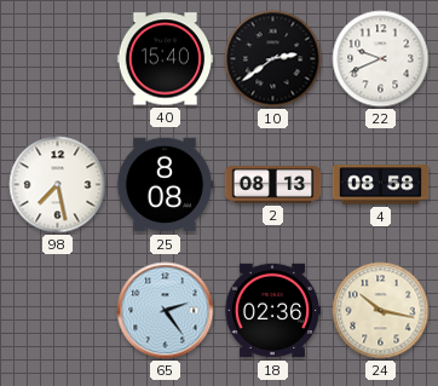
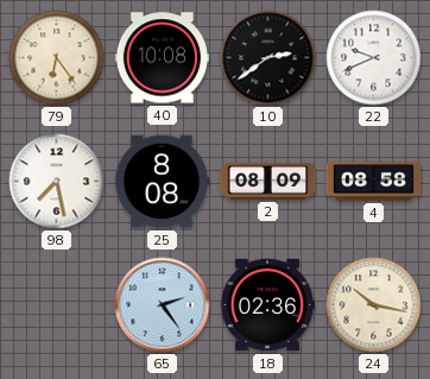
79: none -> 6:24
40: 15:40 -> 10:08
2: 08:13 -> 08:09
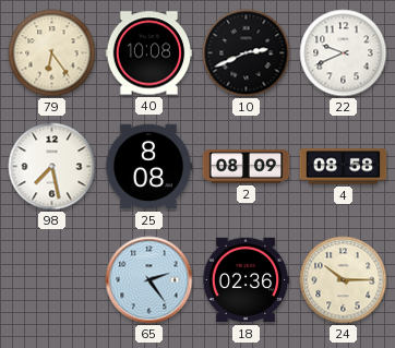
10: 2:39 -> 2:41
24: 10:17 -> 10:15
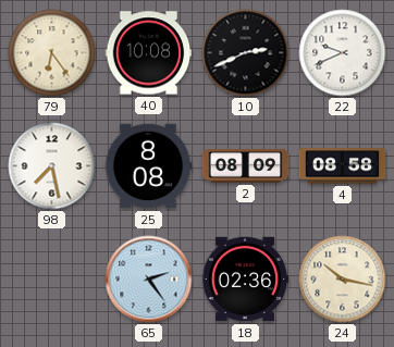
24: 10:15 -> 10:17
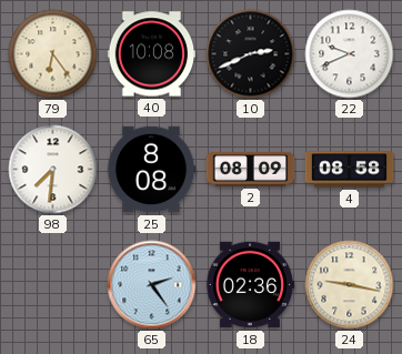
98: 7:28 -> 7:31
24: 10:17 -> 9:17
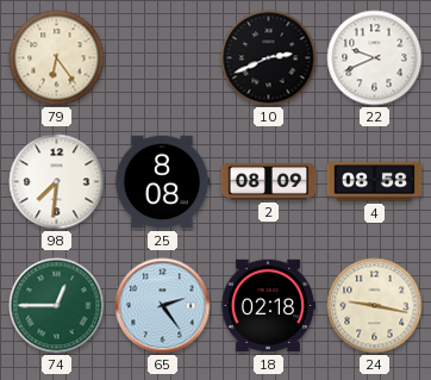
40: 10:08 -> none
74: none -> 12:45
18: 02:36 -> 02:18
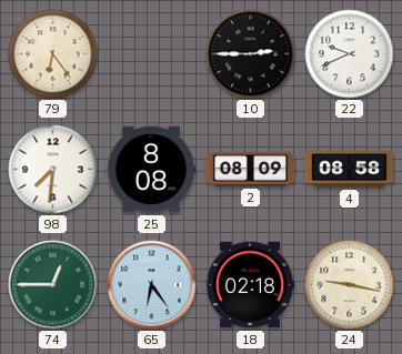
10: 2:41 -> 2:45
65: 2:24 -> 6:24
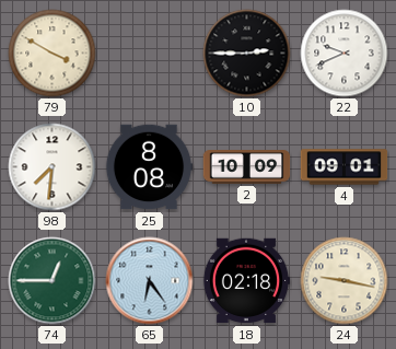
79: 6:24 -> 3:50
2: 08:09 -> 10:09
4: 08:58 -> 09:01
